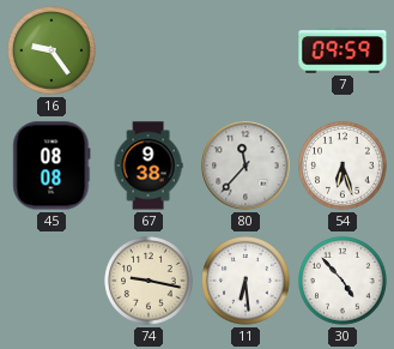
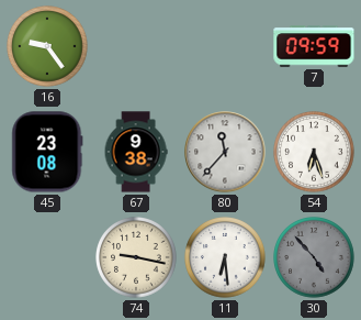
45: 08:08 -> 23:08
30 dial: white -> grey
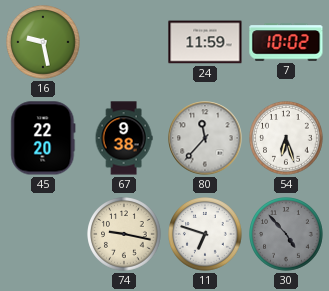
16: 9:24 -> 9:28
24: none -> 11:59
7: 09:59 -> 10:02
45: 23:08 -> 22:20
11: 6:29 -> 6:48
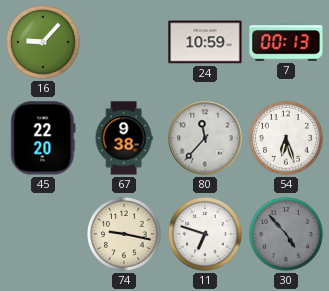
16: 9:28 -> 9:07
24: 11:59 -> 10:59
7: 10:02 -> 00:13
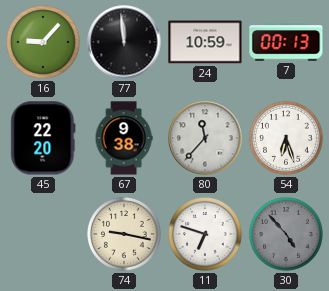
77: none -> 11:59
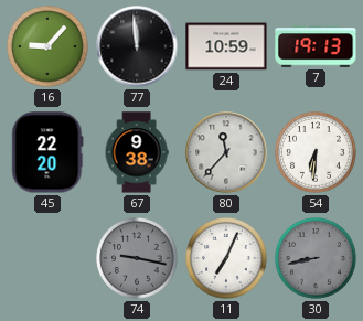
7: 00:13 -> 19:13
54: 6:27 -> 6:31
74 dial: cream -> grey
11: 6:48 -> 7:04
30: 4:53 -> 8:43
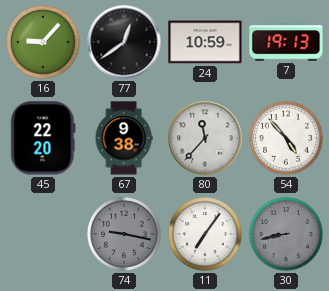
77: 11:59 -> 12:39
54: 6:31 -> 4:53
11: 7:04 -> 7:06
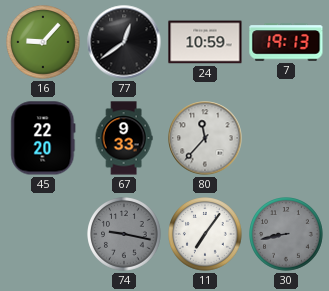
67: 9:38 -> 9:33
54: 4:53 -> none
